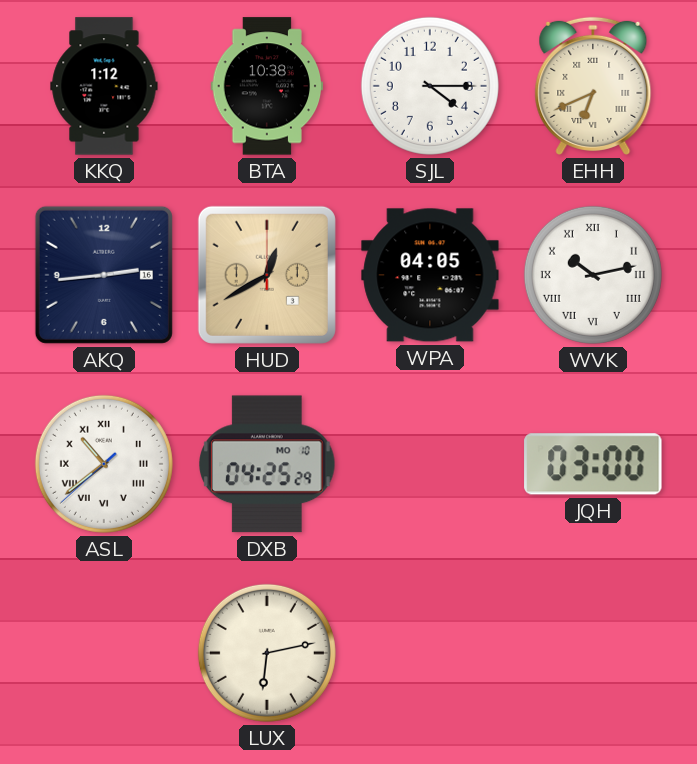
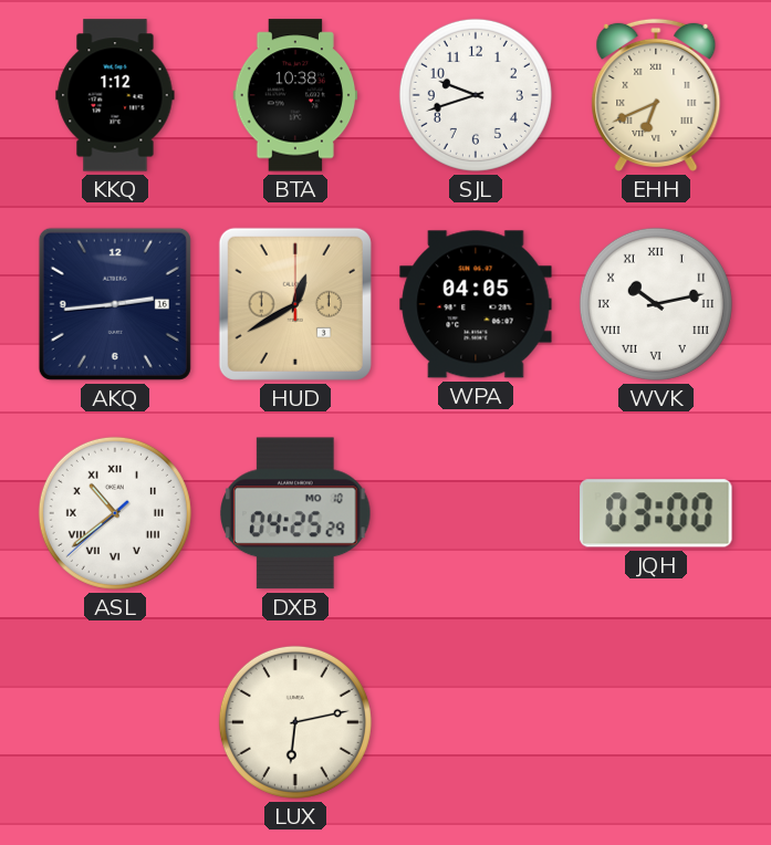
SJL: 4:15 -> 9:42
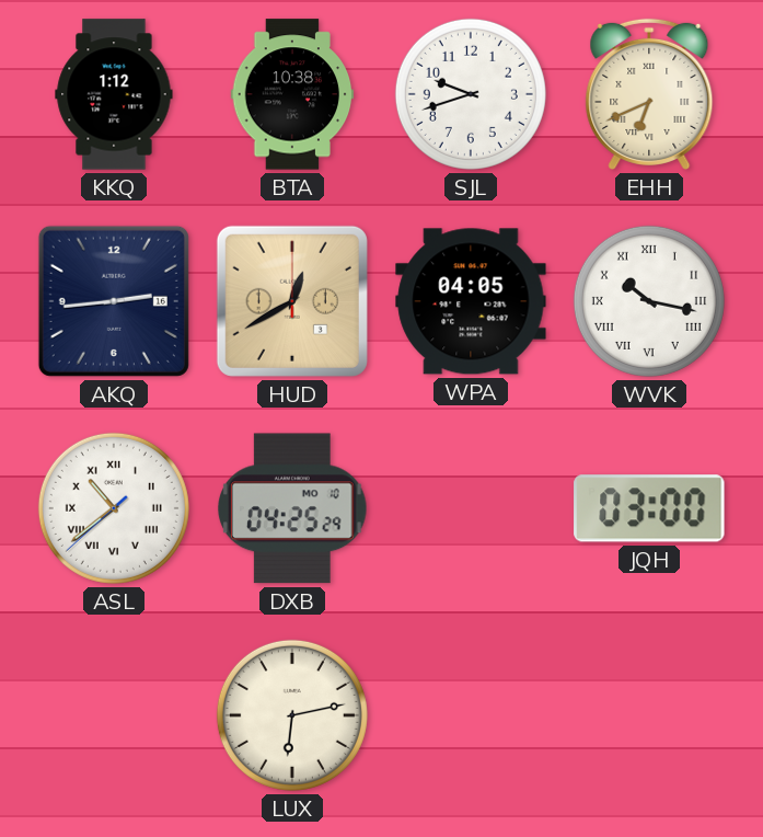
WVK: 10:13 -> 10:17
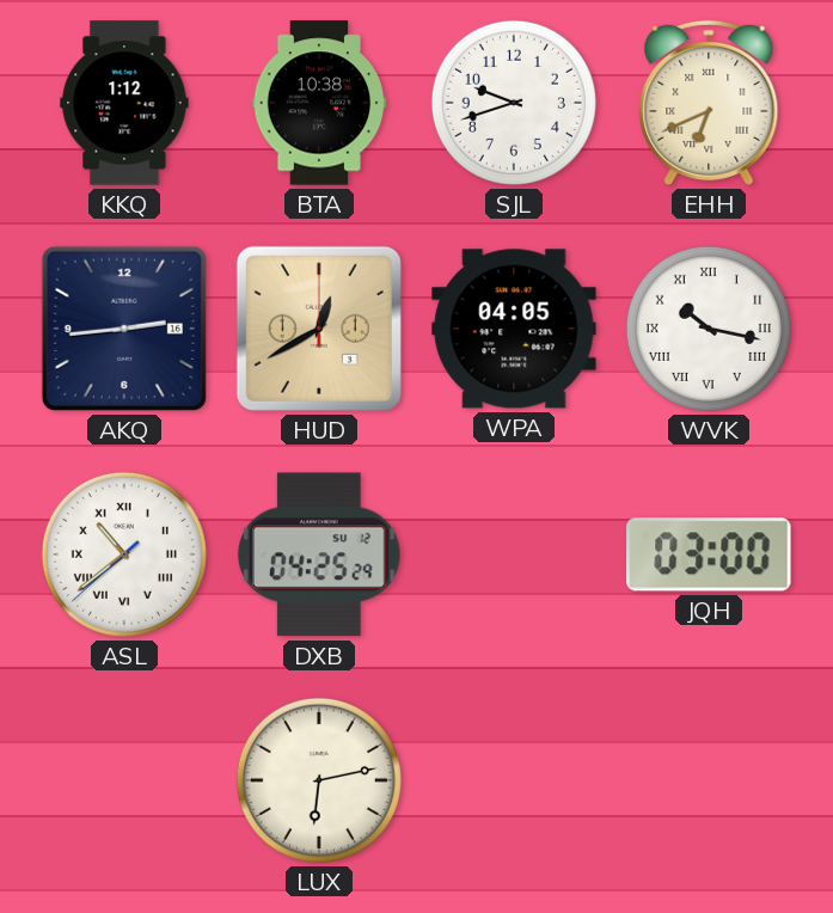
DXB date: MO 10 -> SU 12
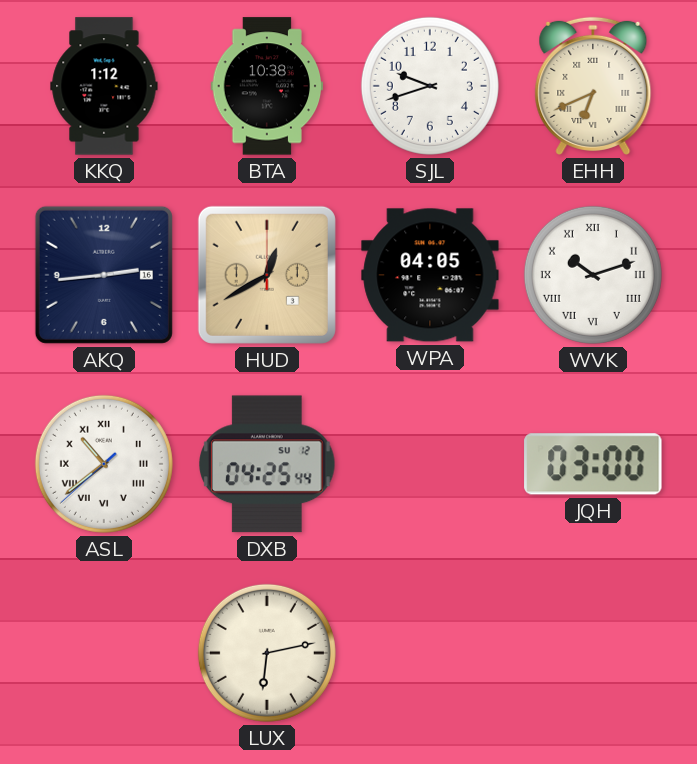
WVK: 10:17 -> 10:12
DXB: 04:25:29 -> 04:25:44
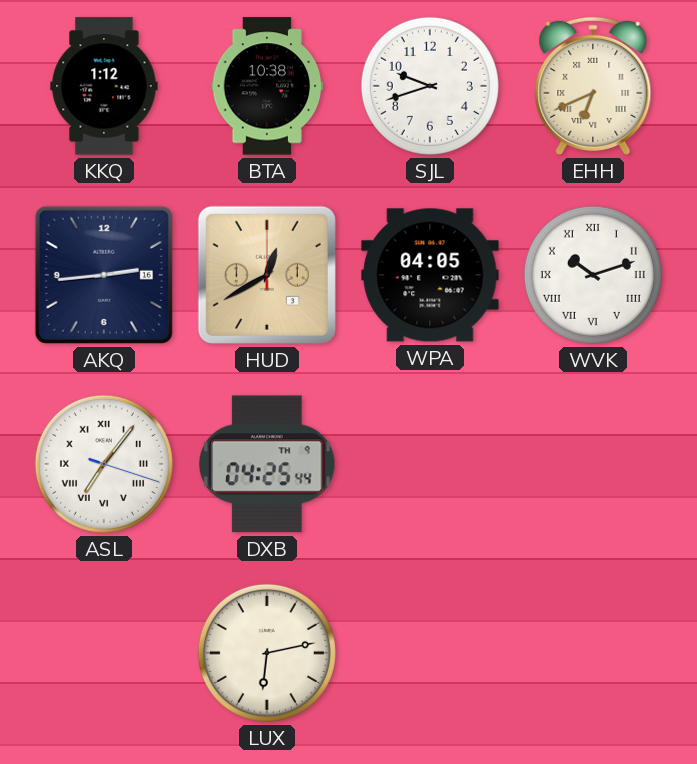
ASL: 10:38 -> 7:06
DXB date: SU 12 -> TH 9
JQH: 03:00 -> none
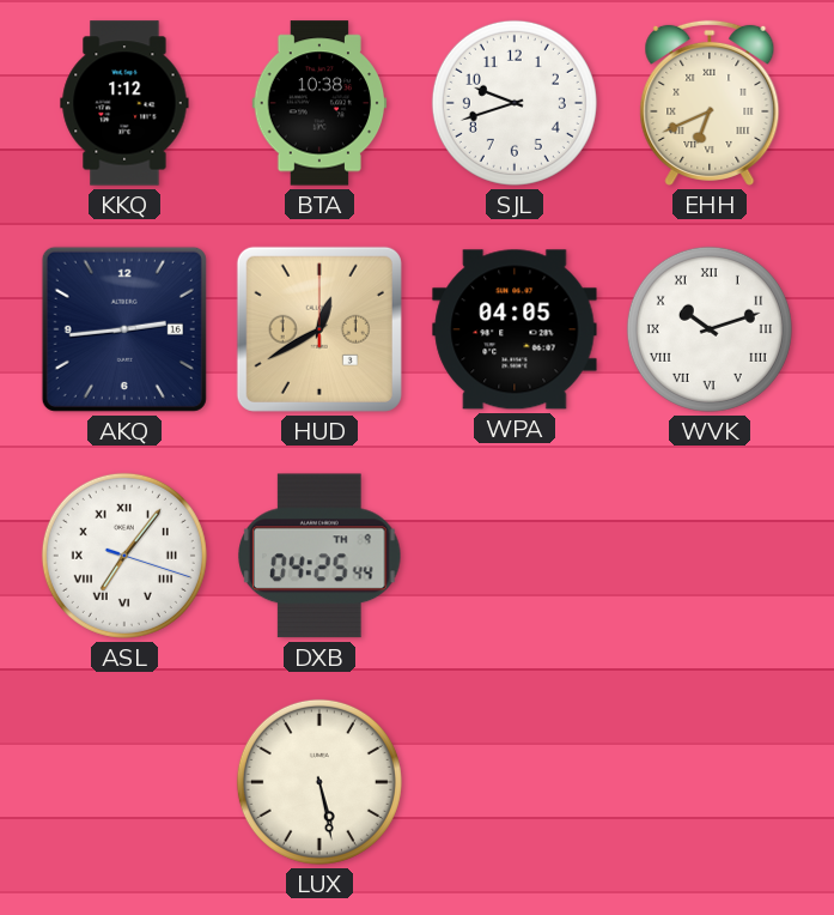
LUX: 6:13 -> 5:28
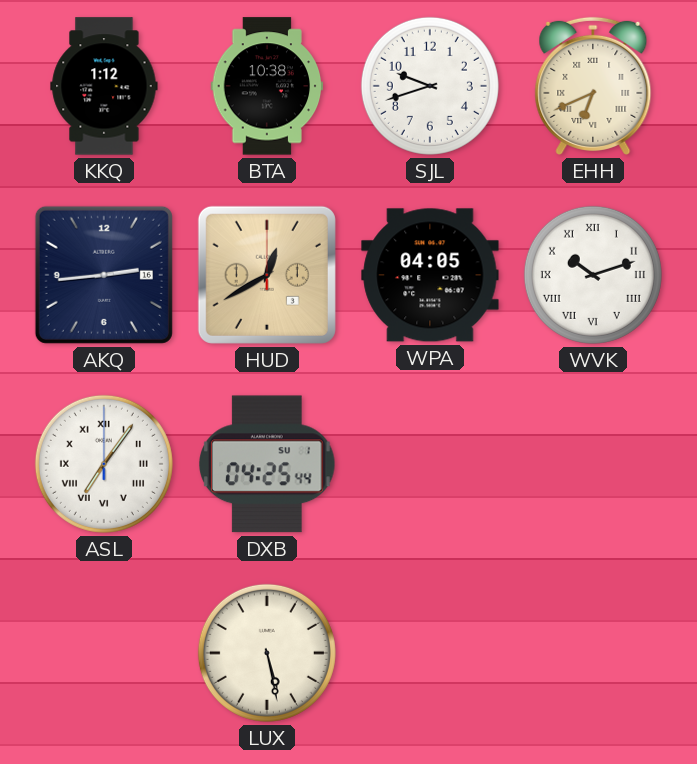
ASL: 7:06:18 -> 7:06:00
DXB date: TH 9 -> SU 1
